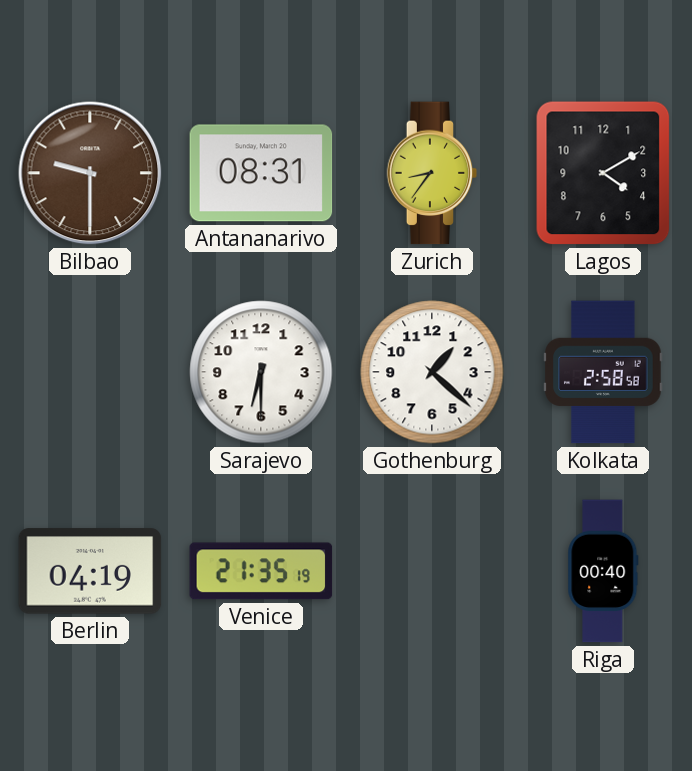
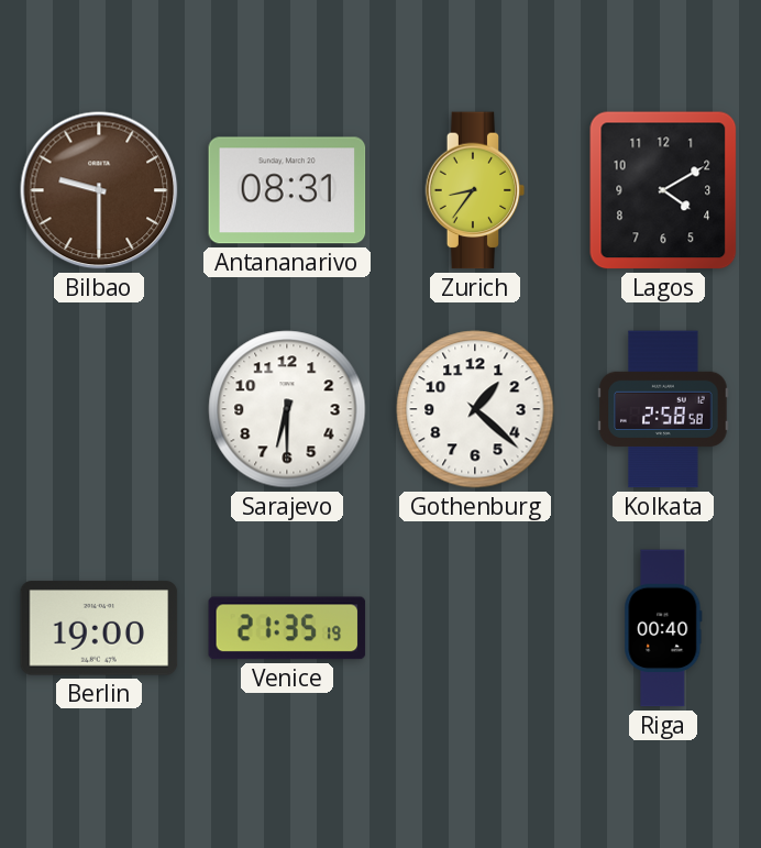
Berlin: 04:19 -> 19:00
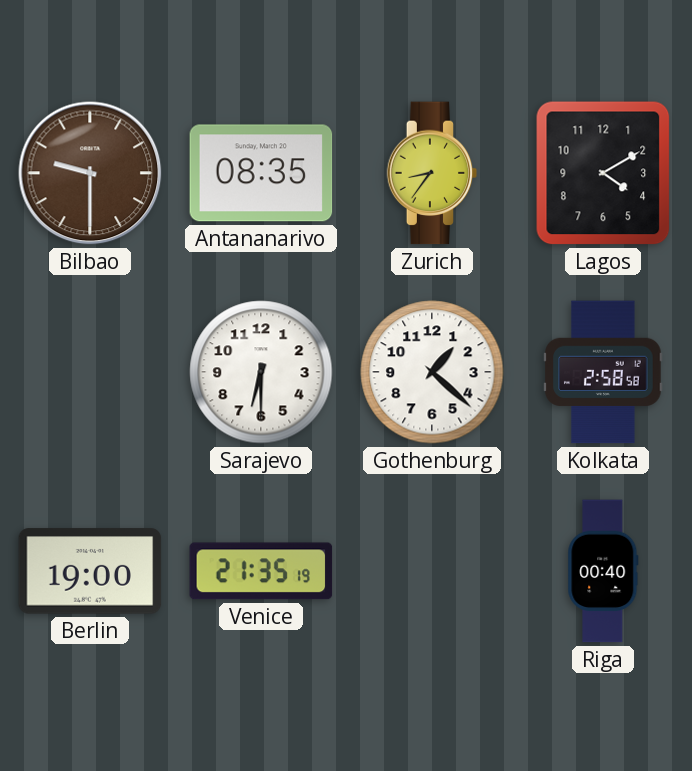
Antananarivo: 08:31 -> 08:35
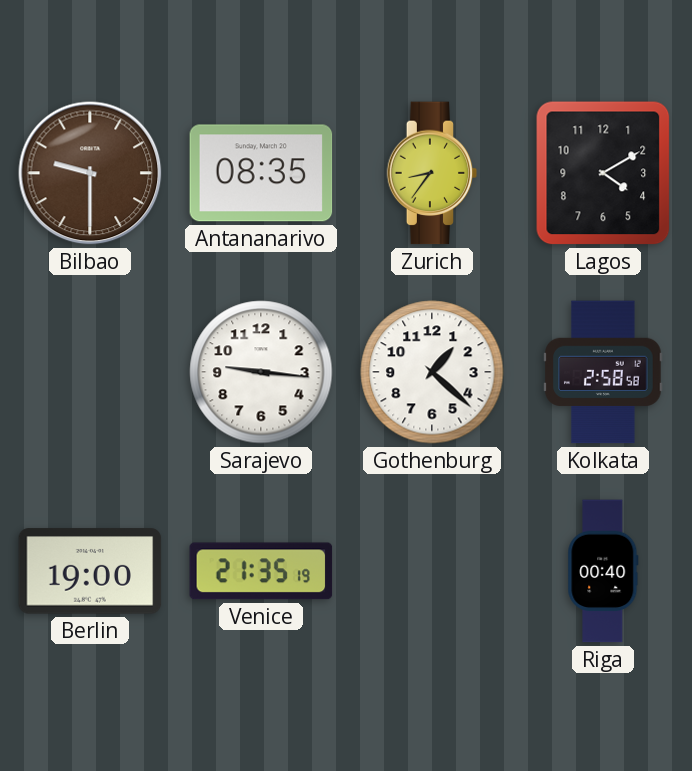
Sarajevo: 6:30 -> 9:16
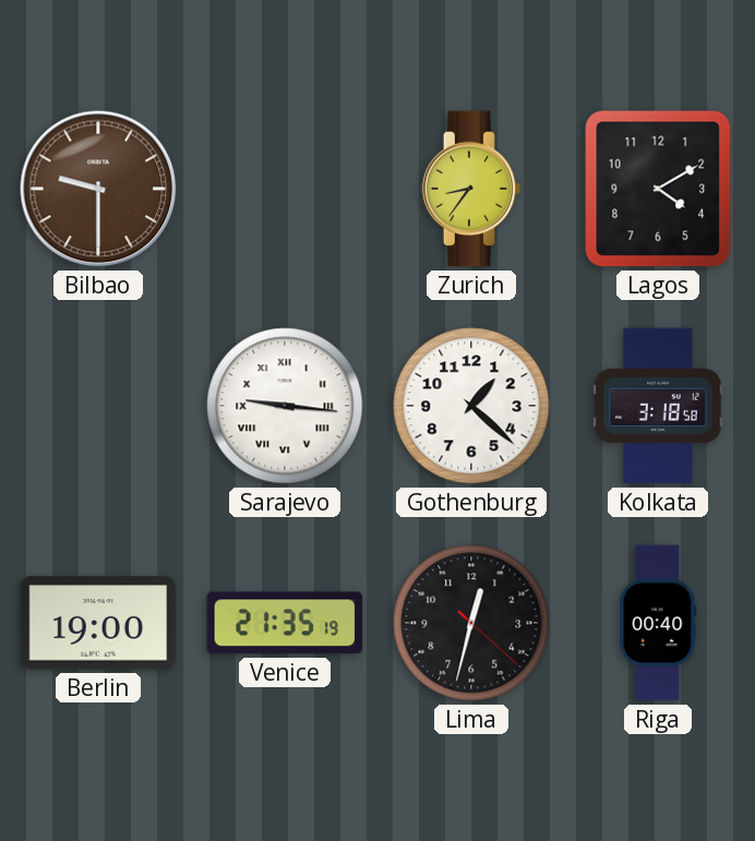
Antananarivo: 08:35 -> none
Sarajevo numerals: Arabic -> Roman
Kolkata: 2:58 -> 3:18
Lima: none -> 12:32
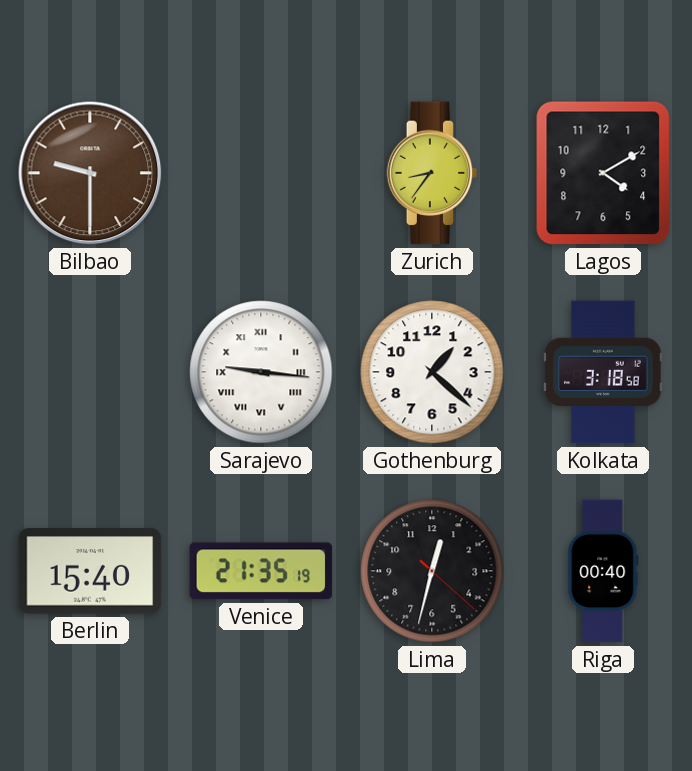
Berlin: 19:00 -> 15:40
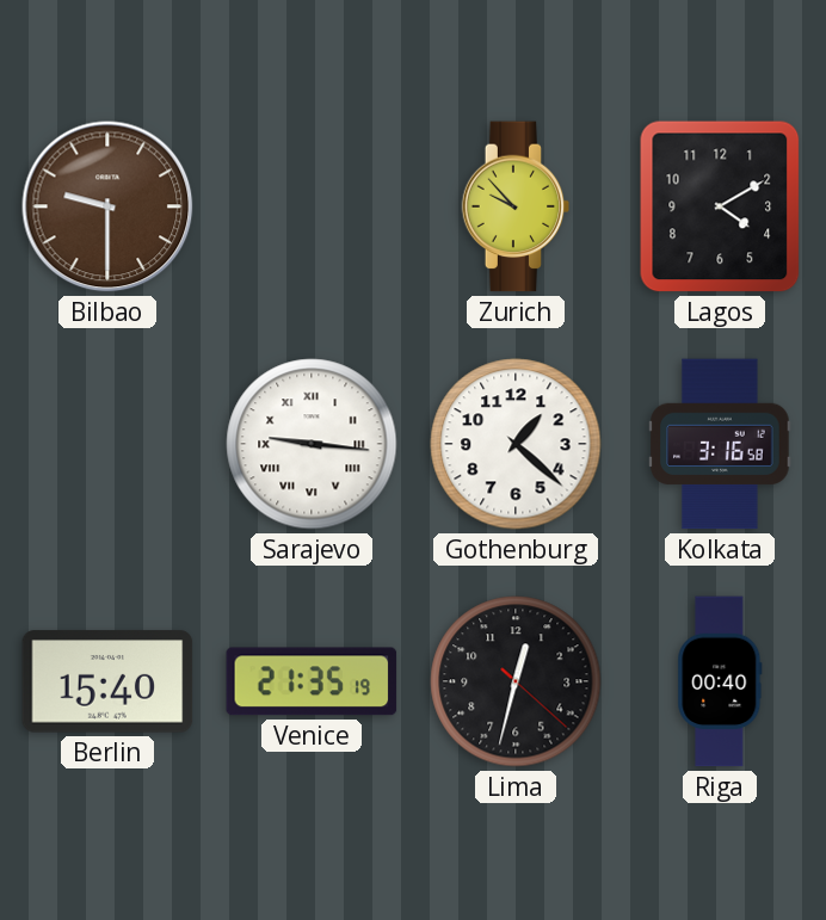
Zurich: 8:36 -> 9:53
Kolkata: 3:18 -> 3:16
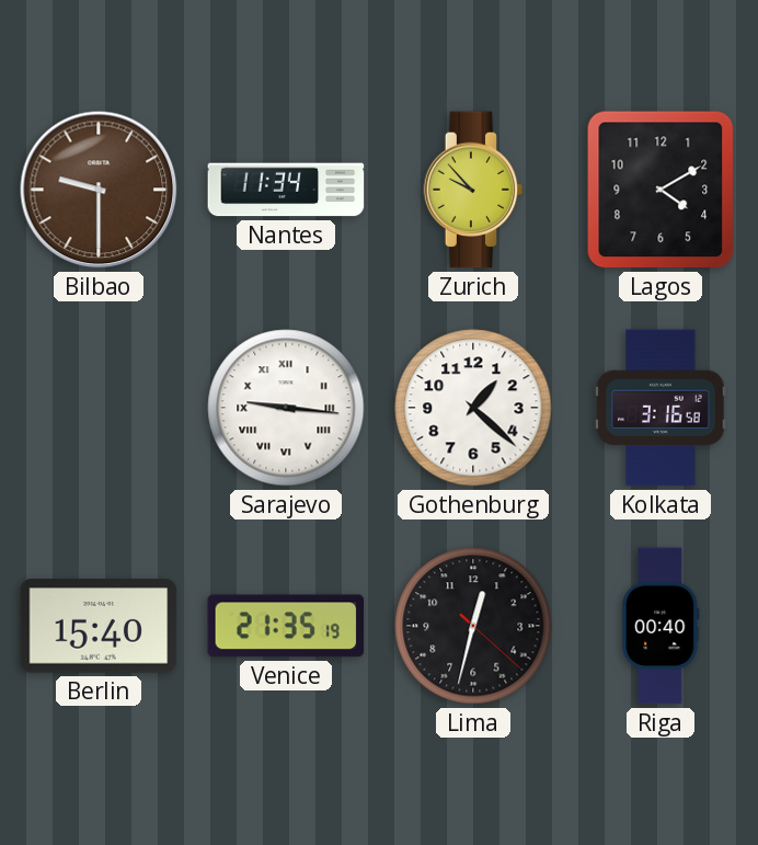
Nantes: none -> 11:34
